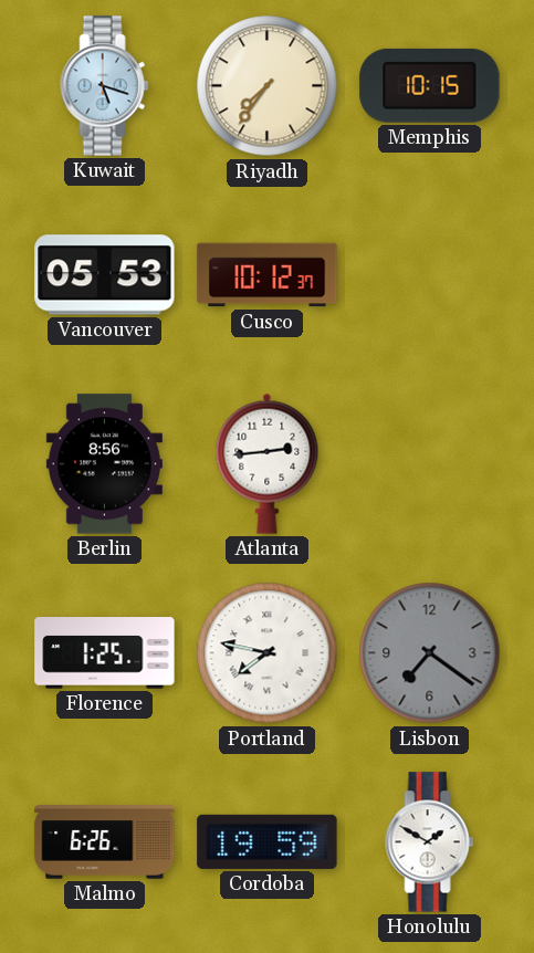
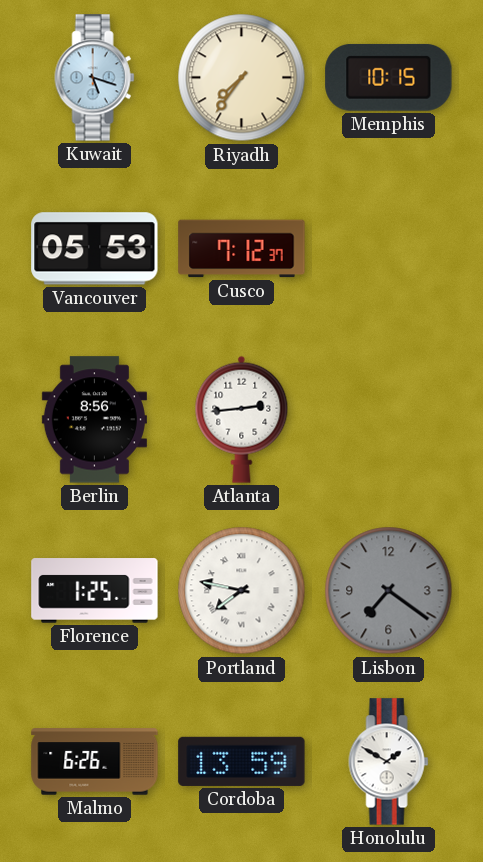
Cusco: 10:12 -> 7:12
Cordoba: 19:59 -> 13:59
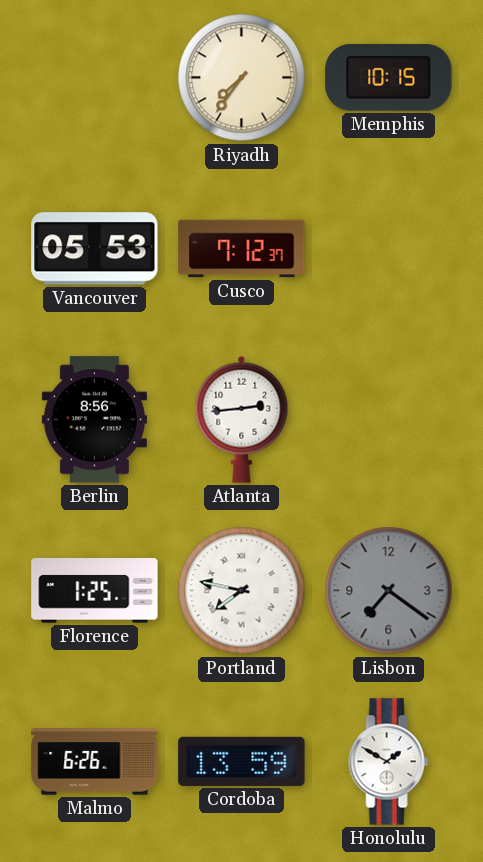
Kuwait: 5:18 -> none
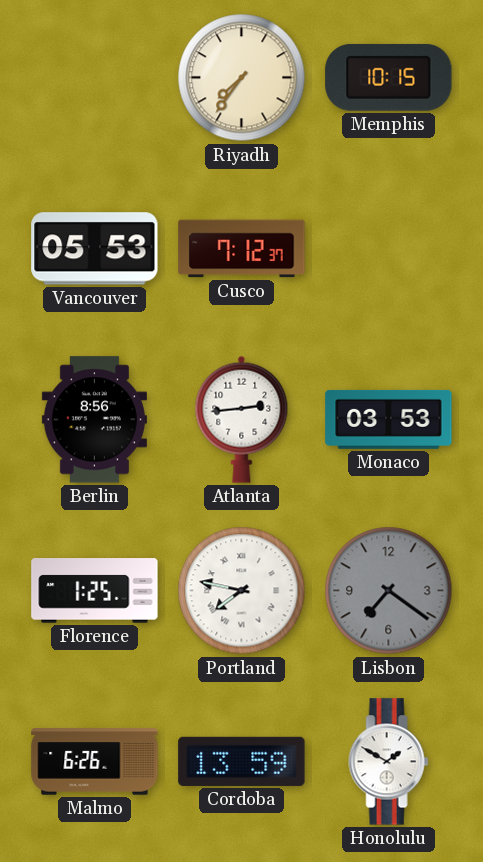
Monaco: none -> 03:53
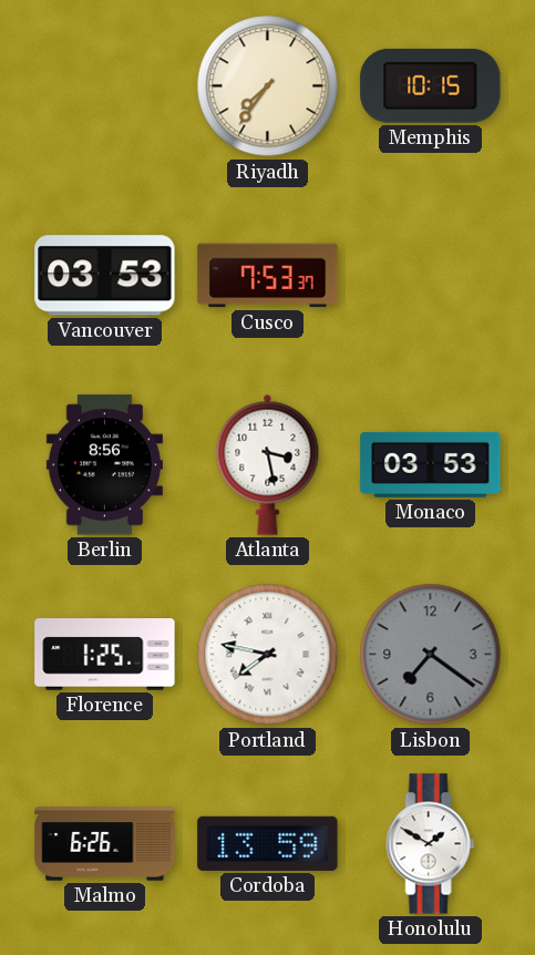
Vancouver: 05:53 -> 03:53
Cusco: 7:12 -> 7:53
Atlanta: 2:44 -> 3:28
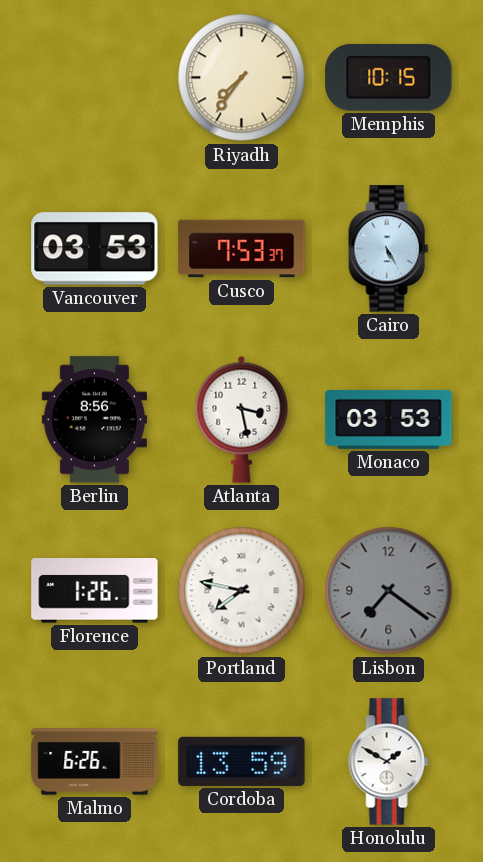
Cairo: none -> 5:25
Florence: 1:25 -> 1:26
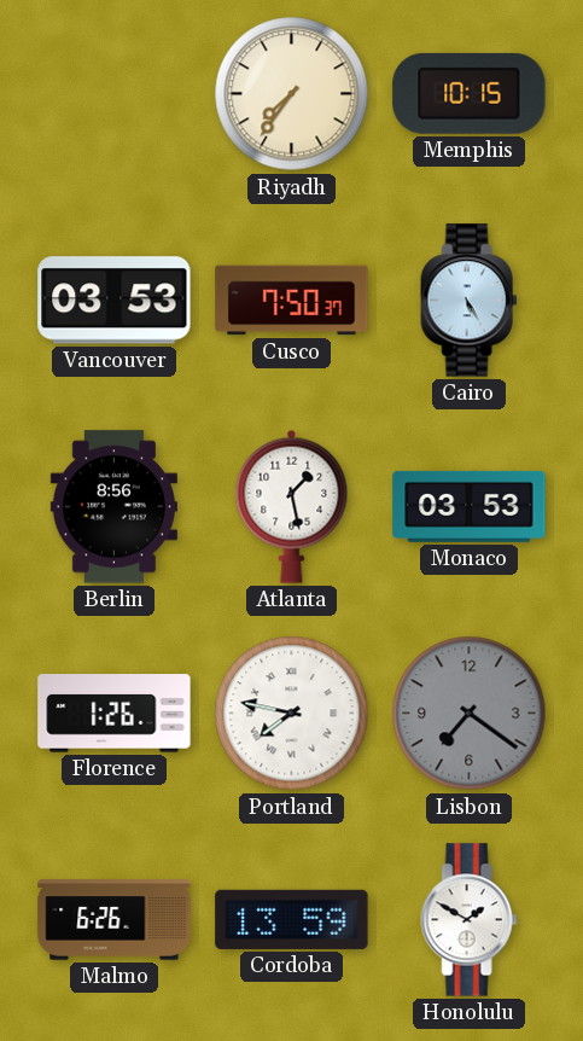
Cusco: 7:53 -> 7:50
Atlanta: 3:28 -> 1:28
